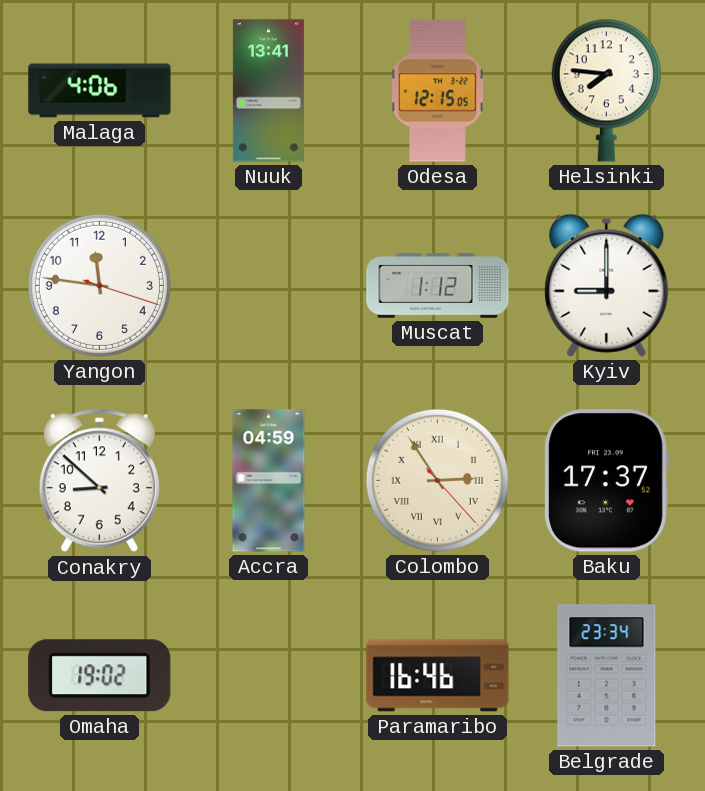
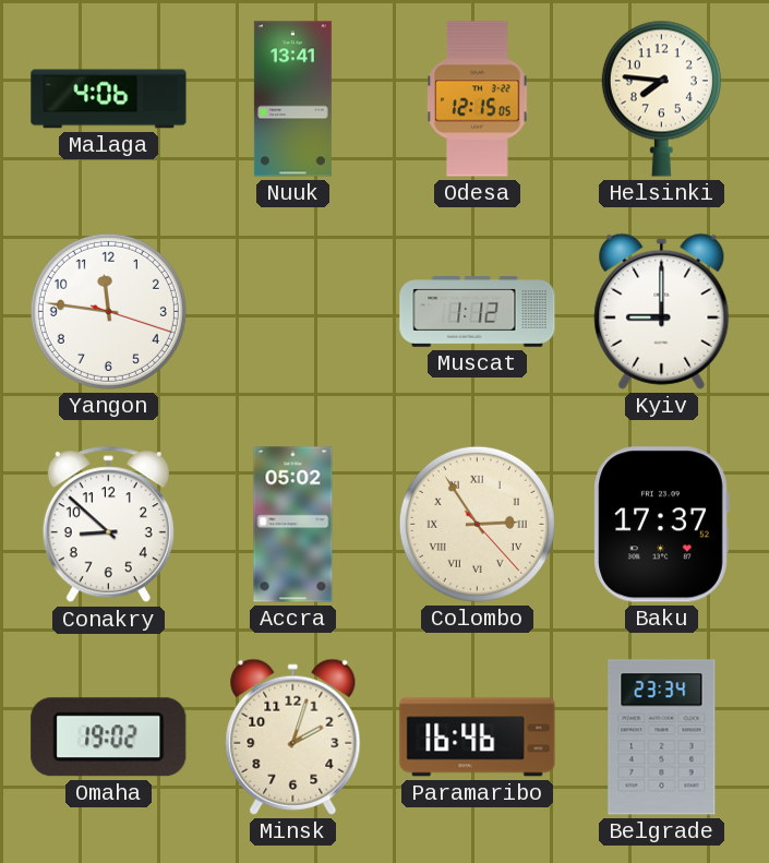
Accra: 04:59 -> 05:02
Minsk: none -> 2:03
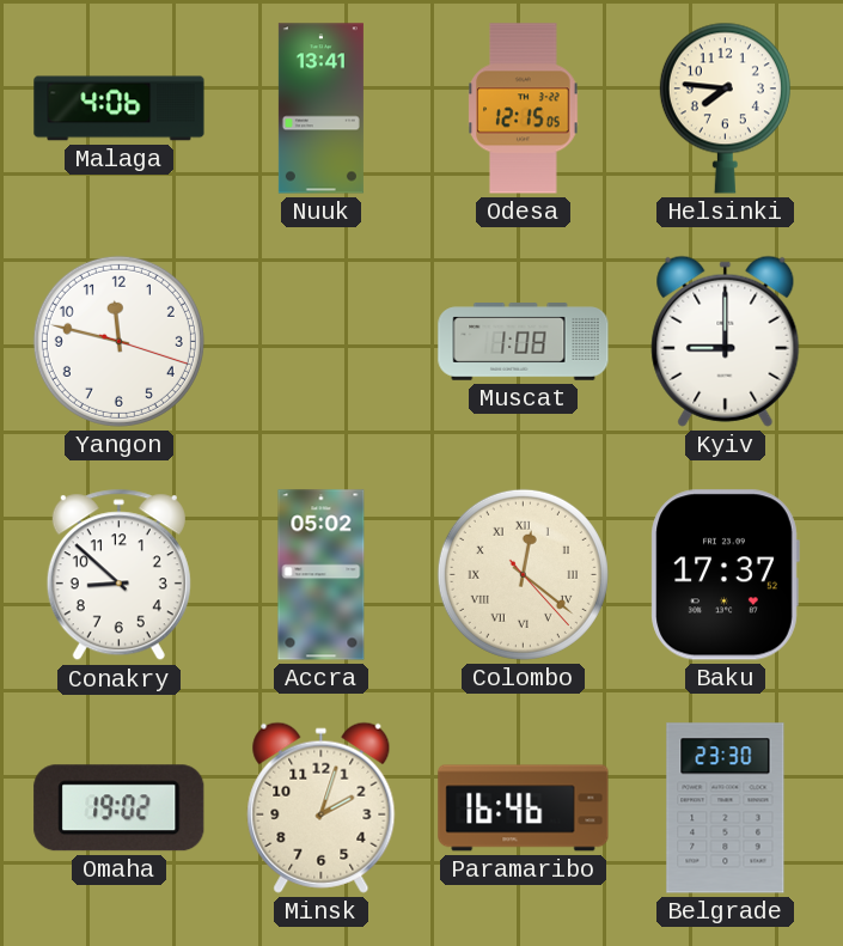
Yangon: 11:46 -> 11:47
Muscat: 1:12 -> 1:08
Colombo: 2:54 -> 12:21
Belgrade: 23:34 -> 23:30
